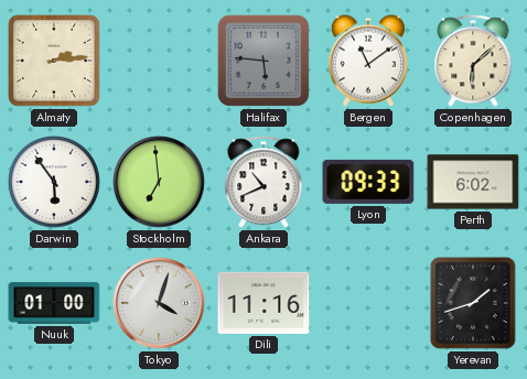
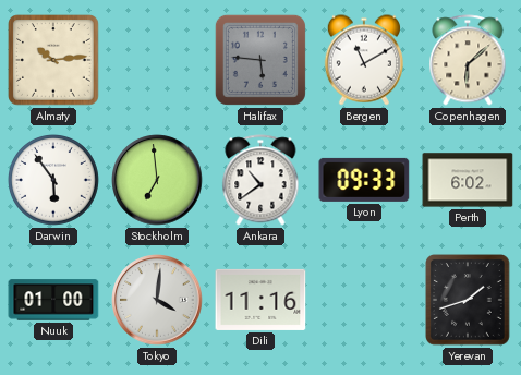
Almaty: 2:14 -> 10:14
Bergen: 11:09 -> 11:10
Ankara: 10:41 -> 10:39
Tokyo: 4:03 -> 4:01
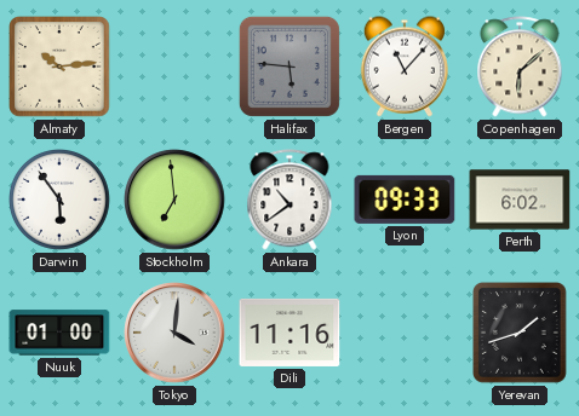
Bergen: 11:10 -> 11:07
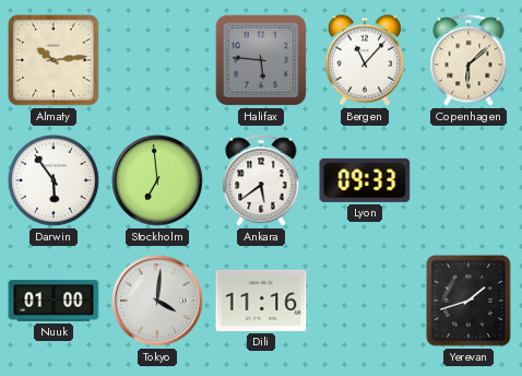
Ankara: 10:39 -> 5:39
Perth: 6:02 -> none
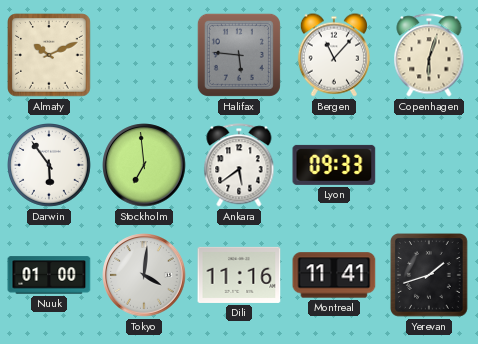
Almaty: 10:14 -> 10:11
Copenhagen: 6:08 -> 6:03
Montreal: none -> 11:41
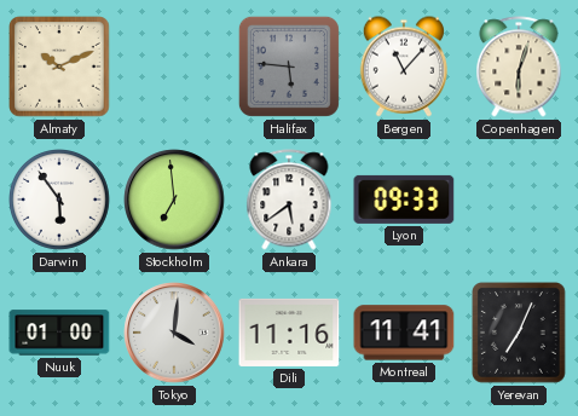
Yerevan: 1:42 -> 7:04
